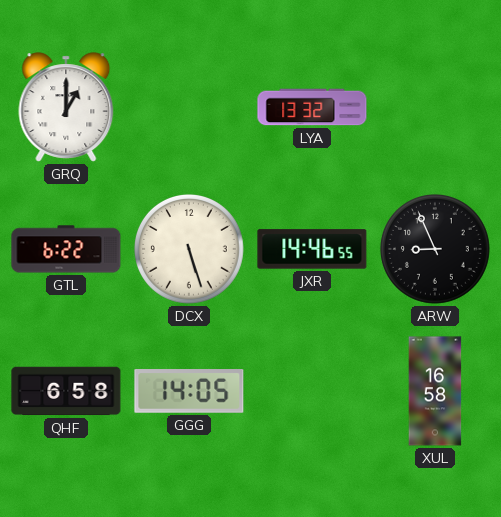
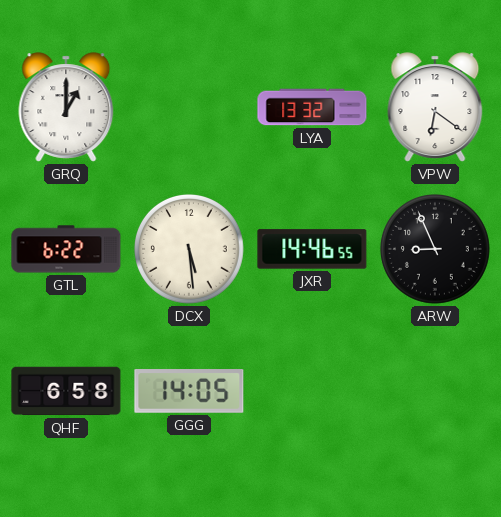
VPW: none -> 6:21
DCX: 5:27 -> 5:29
XUL: 16:58 -> none
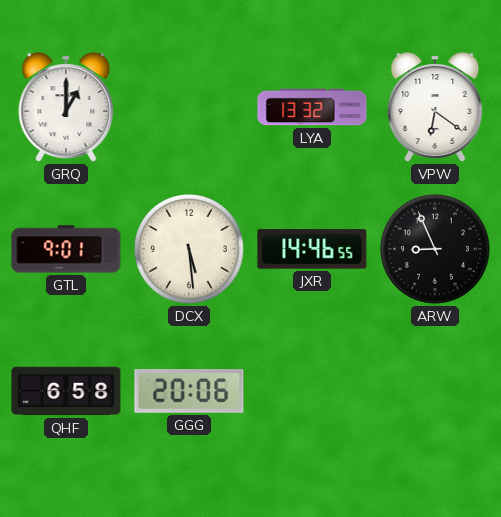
GTL: 6:22 -> 9:01
GGG: 14:05 -> 20:06
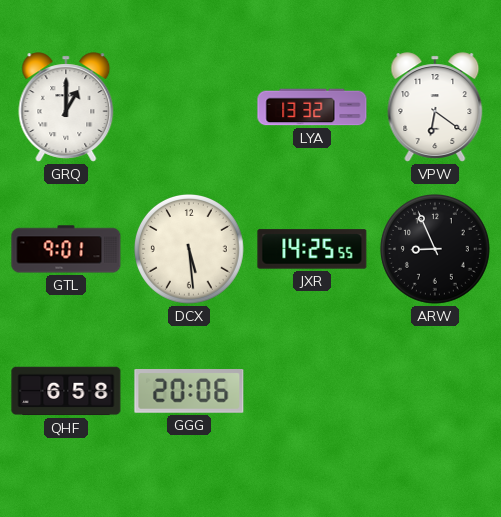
JXR: 14:46 -> 14:25
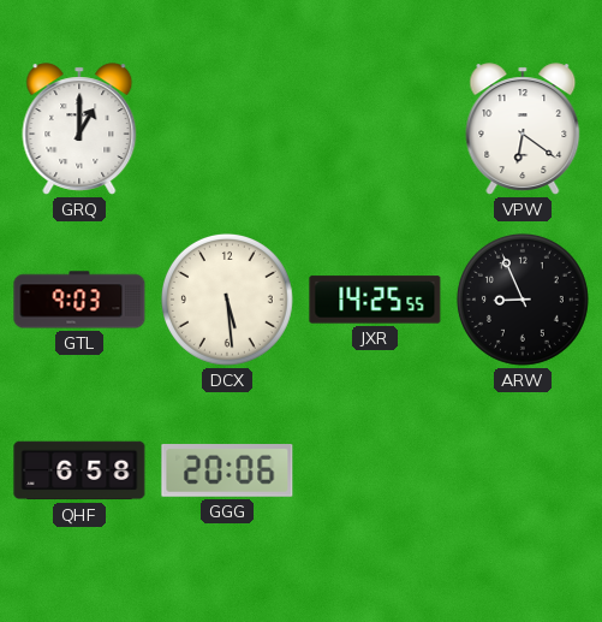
LYA: 13:32 -> none
GTL: 9:01 -> 9:03
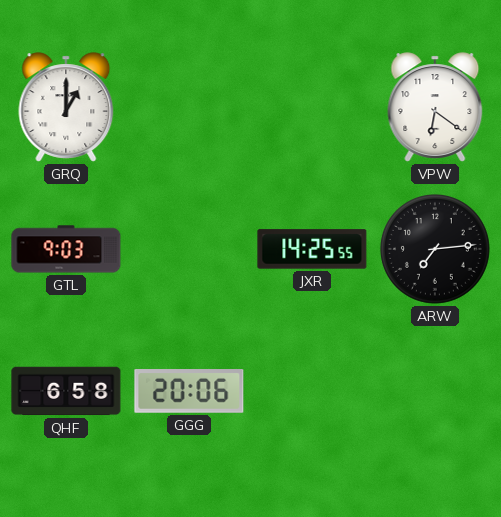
DCX: 5:29 -> none
ARW: 8:56 -> 7:14
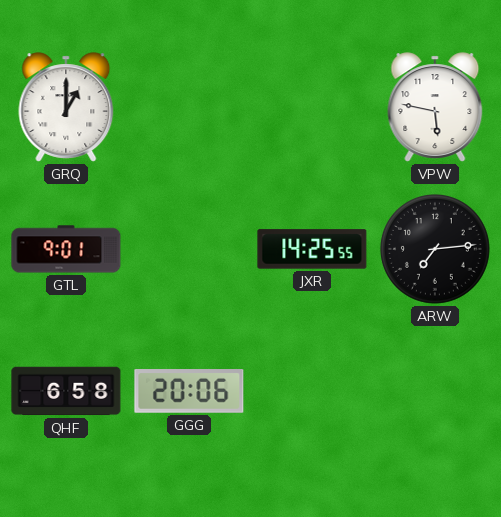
VPW: 6:21 -> 5:47
GTL: 9:03 -> 9:01
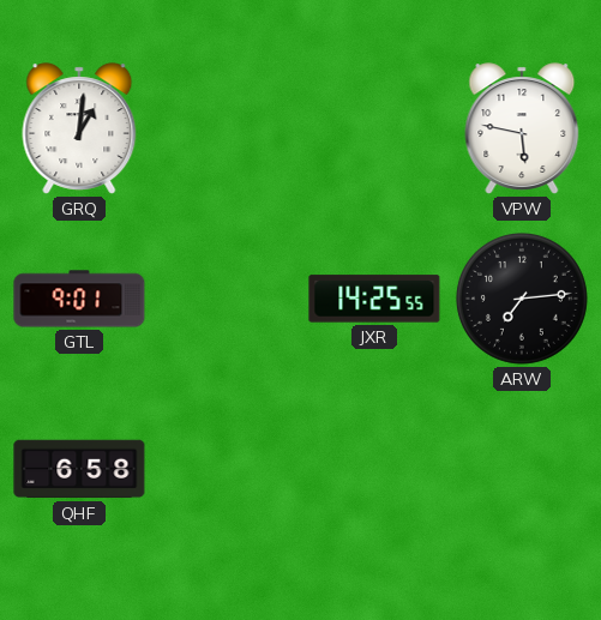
GRQ: 1:00 -> 1:01
GGG: 20:06 -> none
